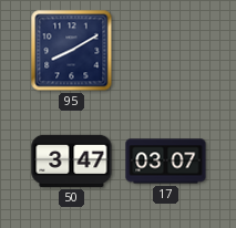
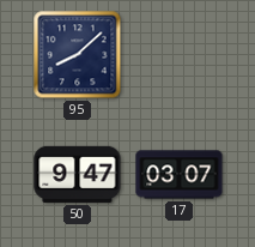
95: 8:10 -> 8:08
50: 3:47 -> 9:47
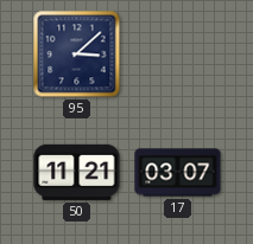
95: 8:08 -> 3:08
50: 9:47 -> 11:21
